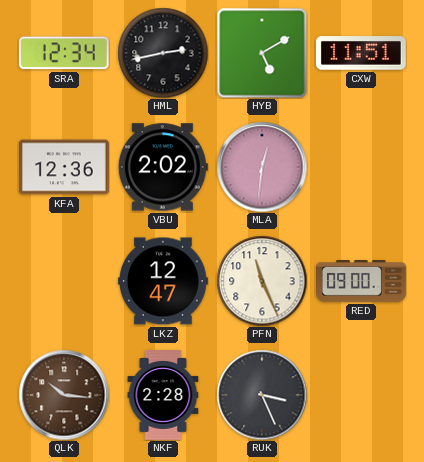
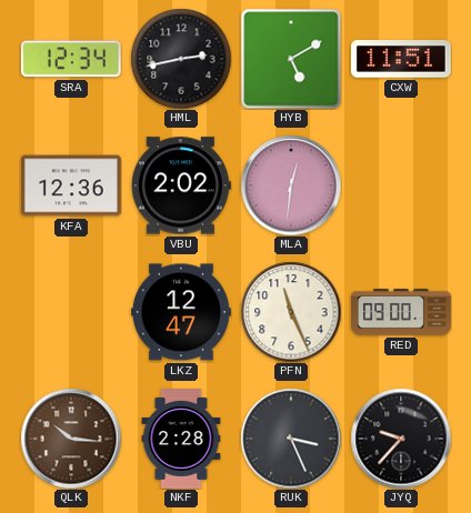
JYQ: none -> 9:37
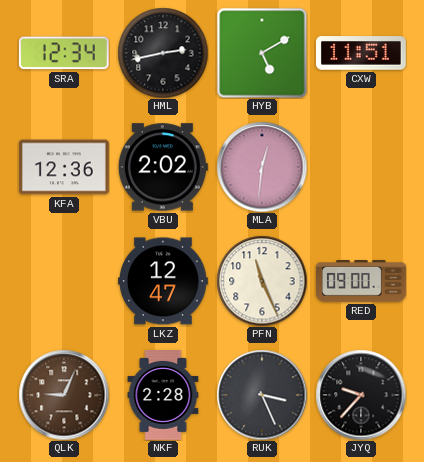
QLK: 10:16 -> 9:04
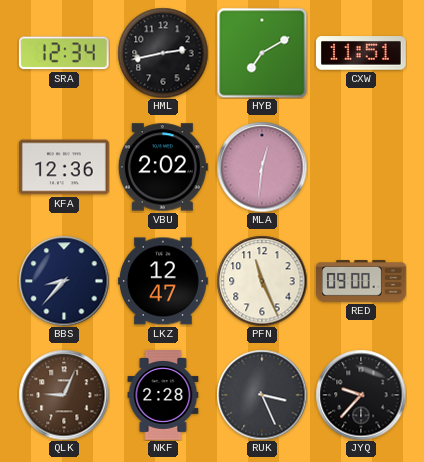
HYB: 5:10 -> 7:10
BBS: none -> 8:37
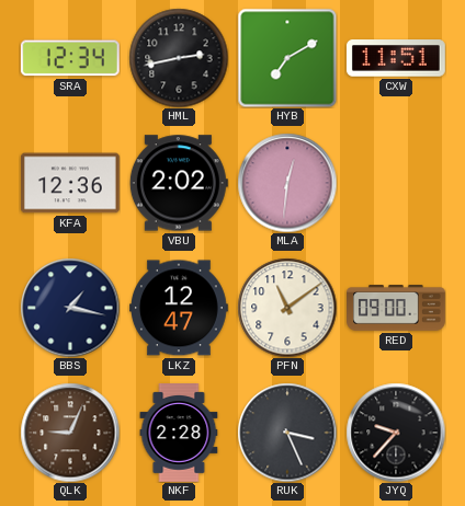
BBS: 8:37 -> 1:17
PFN: 11:26 -> 11:09
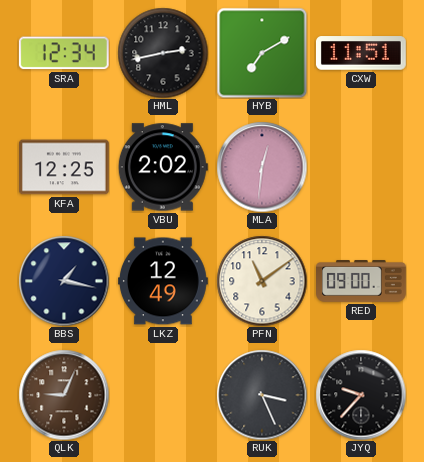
KFA: 12:36 -> 12:25
LKZ: 12:47 -> 12:49
NKF: 2:28 -> none
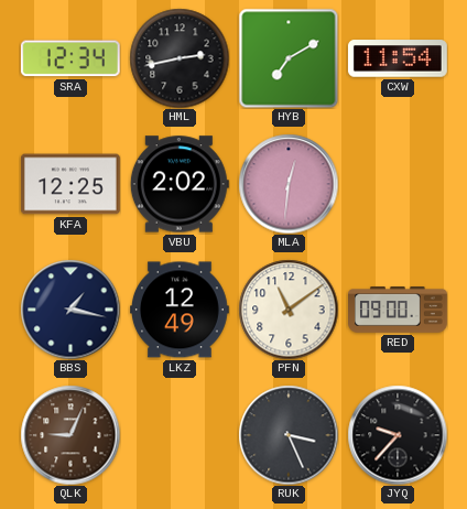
CXW: 11:51 -> 11:54
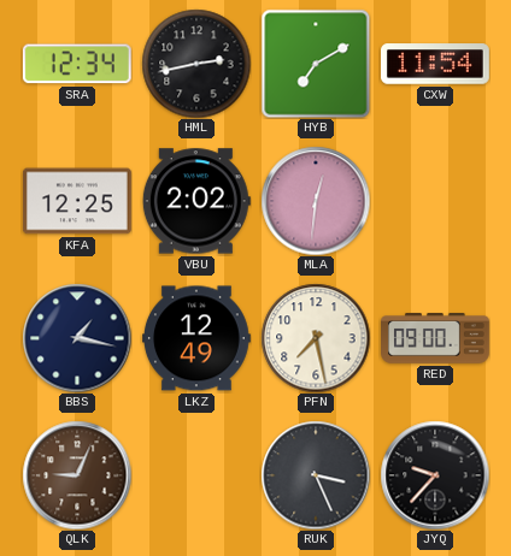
PFN: 11:09 -> 7:28
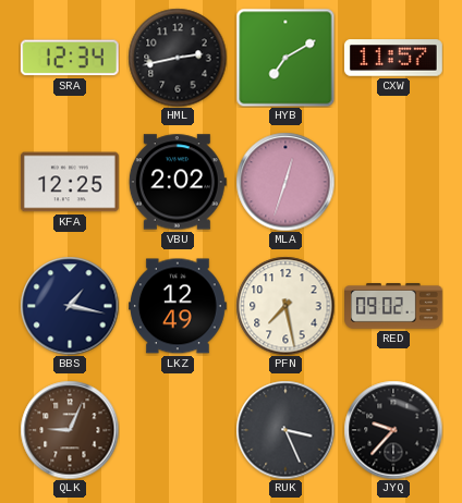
CXW: 11:54 -> 11:57
MLA: 12:31 -> 12:33
RED: 09:00 -> 09:02
